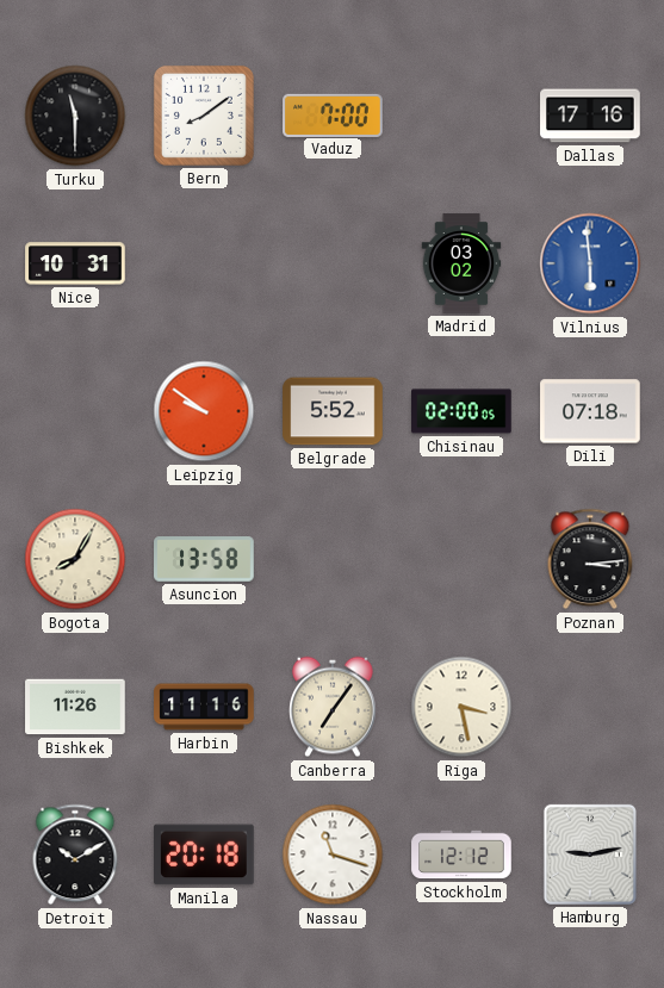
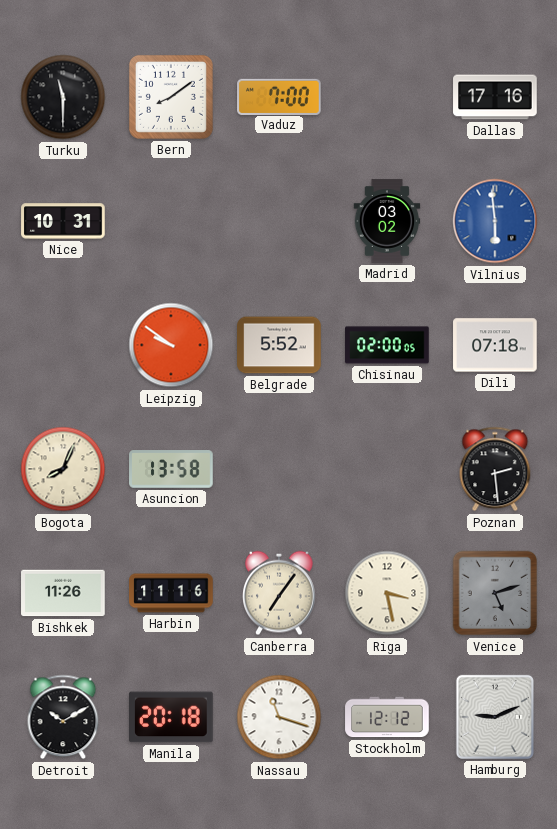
Bogota: 8:05 -> 8:04
Poznan: 3:14 -> 2:29
Venice: none -> 5:12
Hamburg: 9:13 -> 9:11
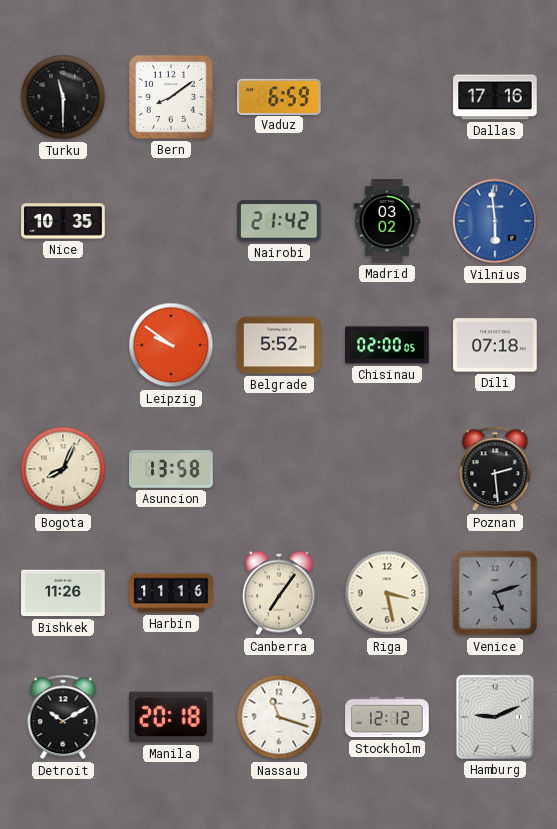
Vaduz: 7:00 -> 6:59
Nice: 10:31 -> 10:35
Nairobi: none -> 21:42
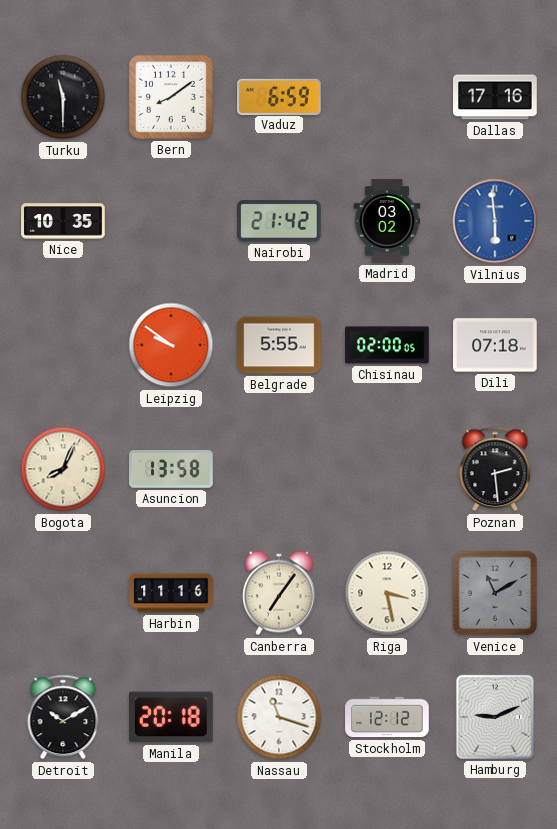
Belgrade: 5:52 -> 5:55
Bishkek: 11:26 -> none
Venice: 5:12 -> 11:10
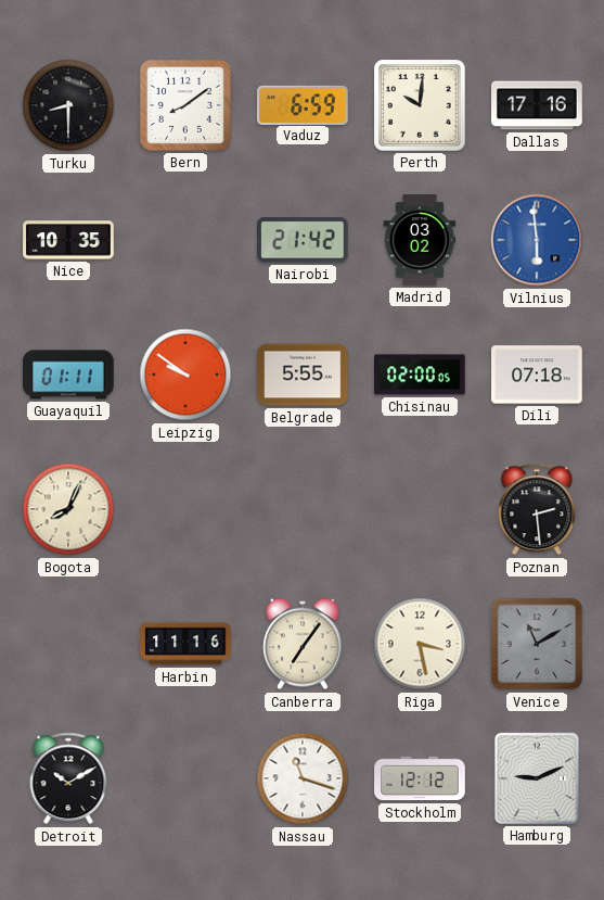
Turku: 11:30 -> 8:30
Perth: none -> 10:01
Guayaquil: none -> 01:11
Asuncion: 13:58 -> none
Manila: 20:18 -> none
